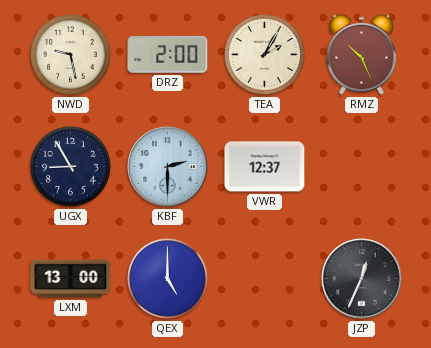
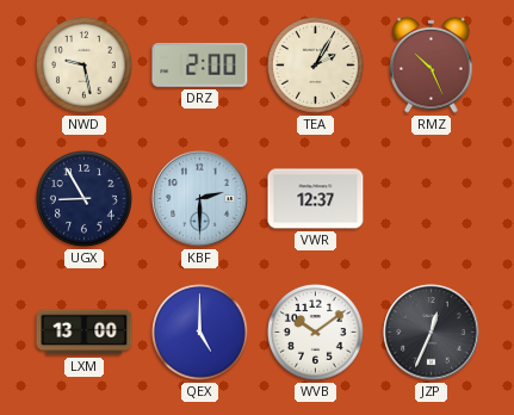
WVB: none -> 10:09
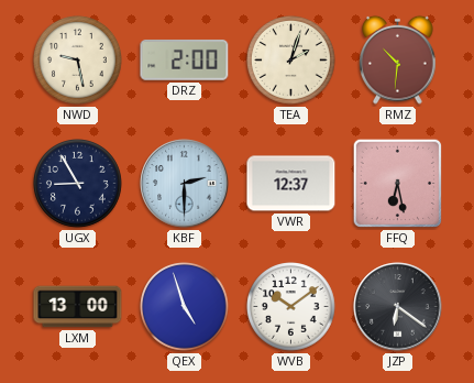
TEA: 2:05 -> 2:03
RMZ: 10:26 -> 10:31
FFQ: none -> 6:28
QEX: 5:00 -> 4:57
JZP: 12:34 -> 6:21
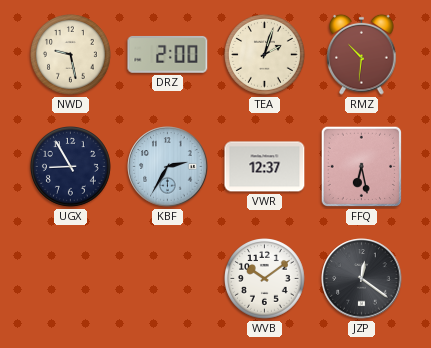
KBF: 2:30 -> 2:35
LXM: 13:00 -> none
QEX: 4:57 -> none
JZP: 6:21 -> 12:21
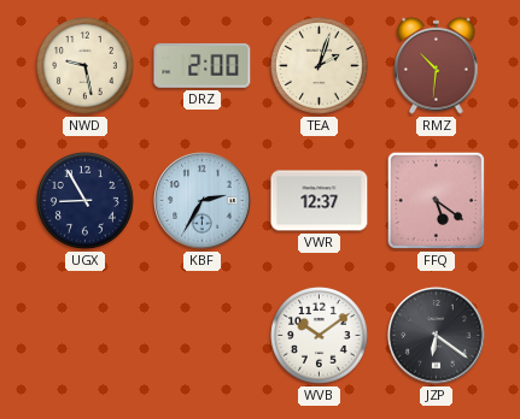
FFQ: 6:28 -> 5:21
JZP: 12:21 -> 6:21
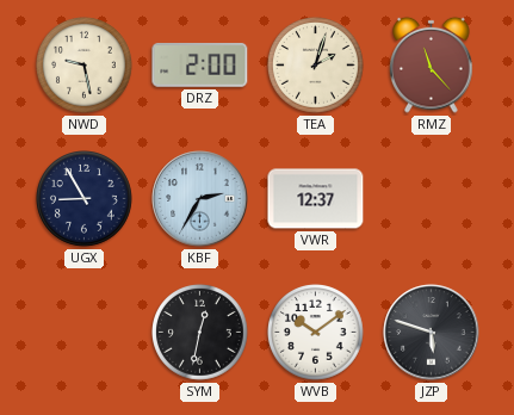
RMZ: 10:31 -> 11:23
FFQ: 5:21 -> none
SYM: none -> 12:32
JZP: 6:21 -> 5:48
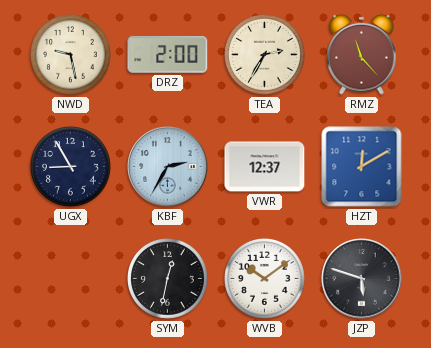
TEA: 2:03 -> 2:35
HZT: none -> 12:10
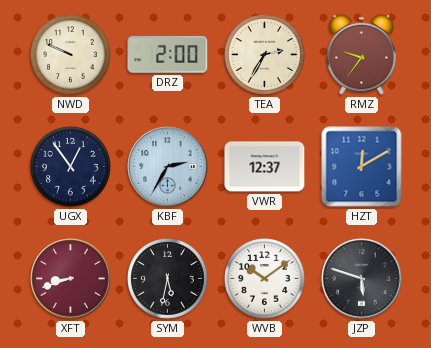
NWD: 9:28 -> 9:49
RMZ: 11:23 -> 9:36
UGX: 8:55 -> 12:54
XFT: none -> 8:42
SYM: 12:32 -> 5:32
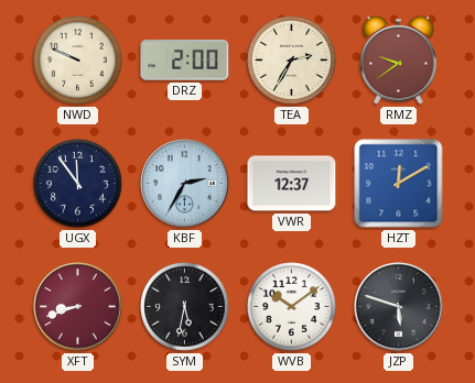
RMZ: 9:36 -> 9:39
UGX: 12:54 -> 11:54
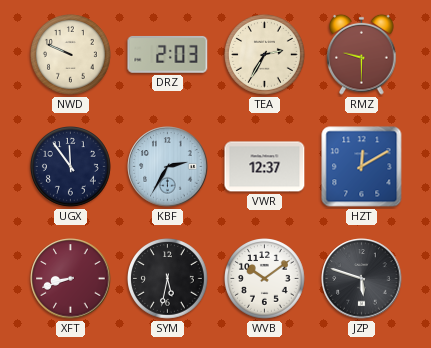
DRZ: 2:00 -> 2:03
RMZ: 9:39 -> 9:30
